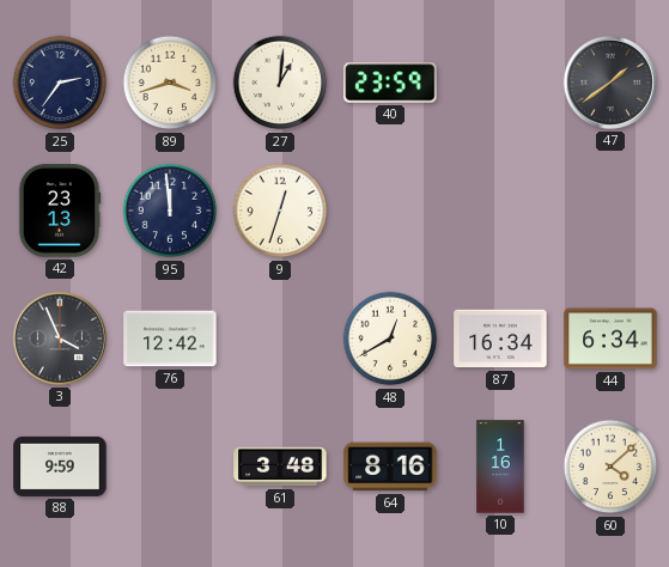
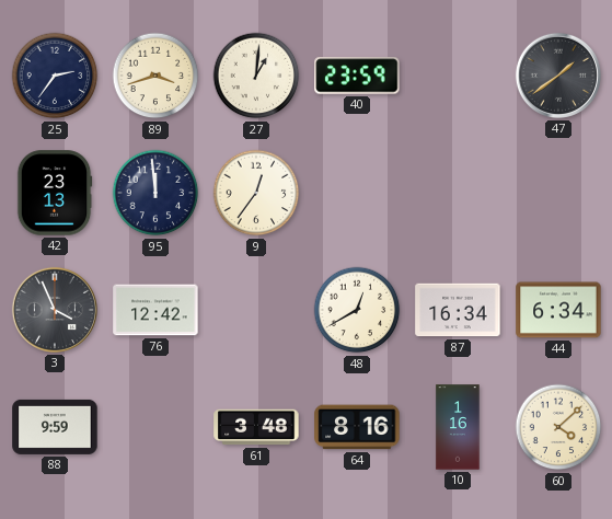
9: 12:33 -> 12:36
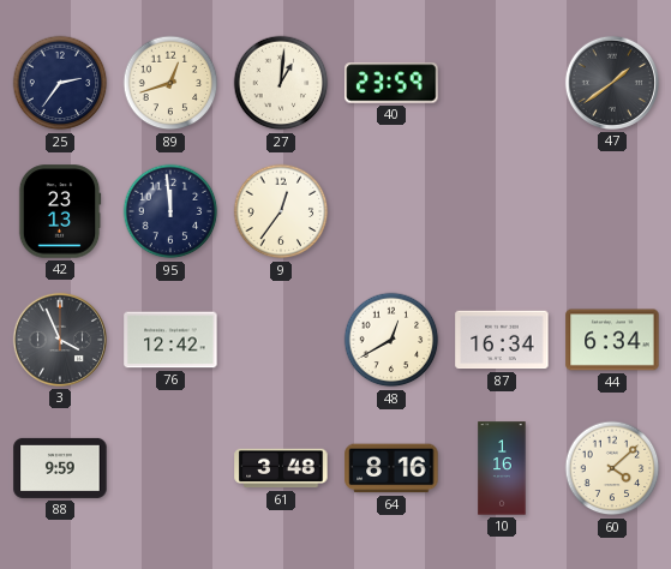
89: 3:42 -> 12:42
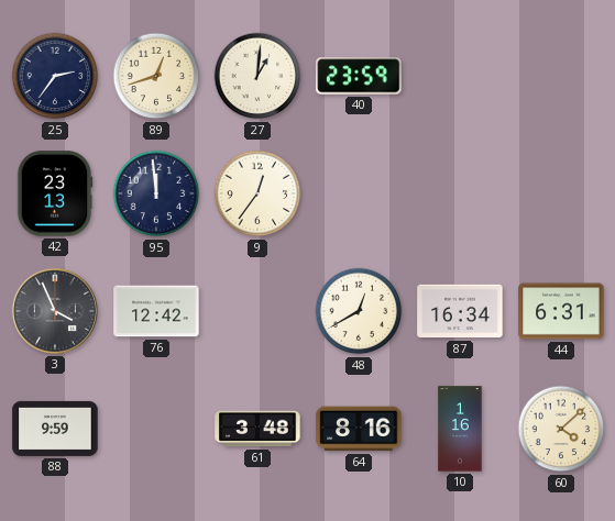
47: 1:39 -> none
44: 6:34 -> 6:31
